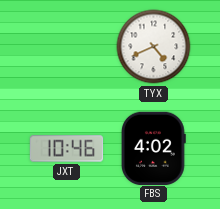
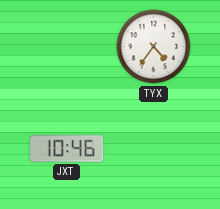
TYX: 4:41 -> 4:36
FBS: 4:02 -> none
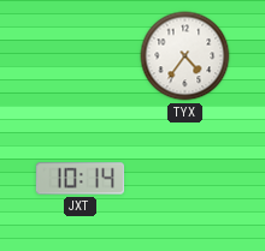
JXT: 10:46 -> 10:14
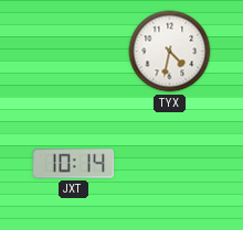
TYX: 4:36 -> 4:32
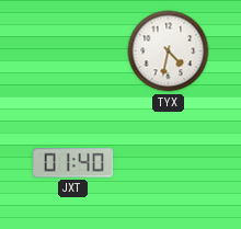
JXT: 10:14 -> 01:40
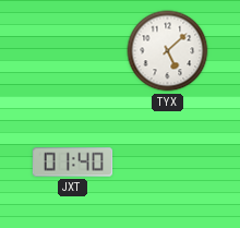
TYX: 4:32 -> 5:08
